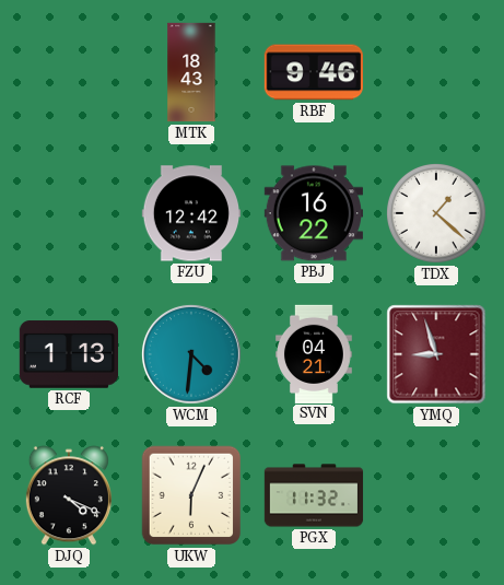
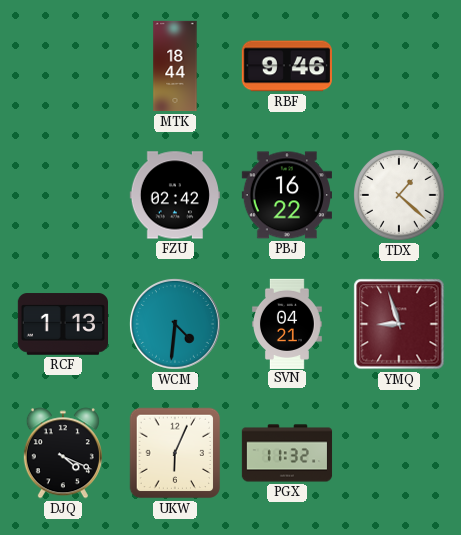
MTK: 18:43 -> 18:44
FZU: 12:42 -> 02:42
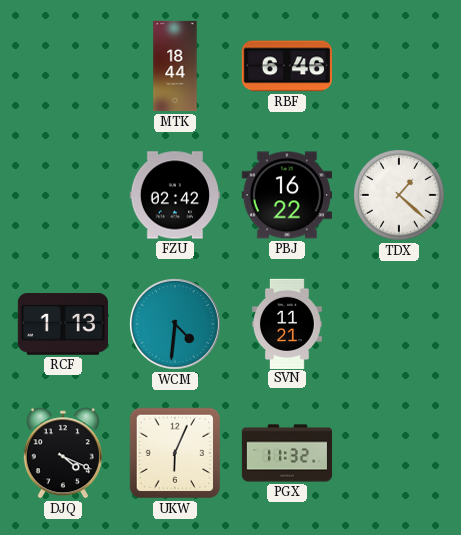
RBF: 9:46 -> 6:46
SVN: 04:21 -> 11:21
YMQ: 8:57 -> none
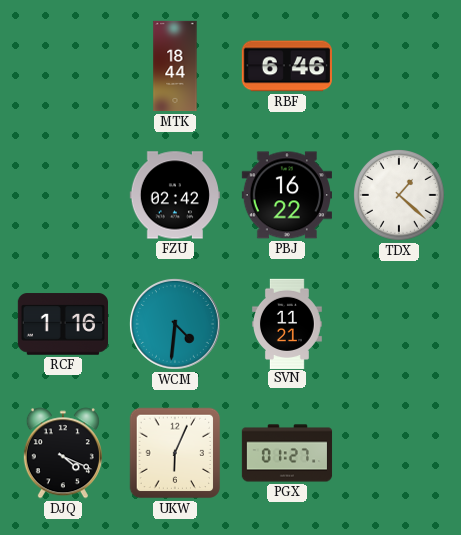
RCF: 1:13 -> 1:16
PGX: 11:32 -> 01:27
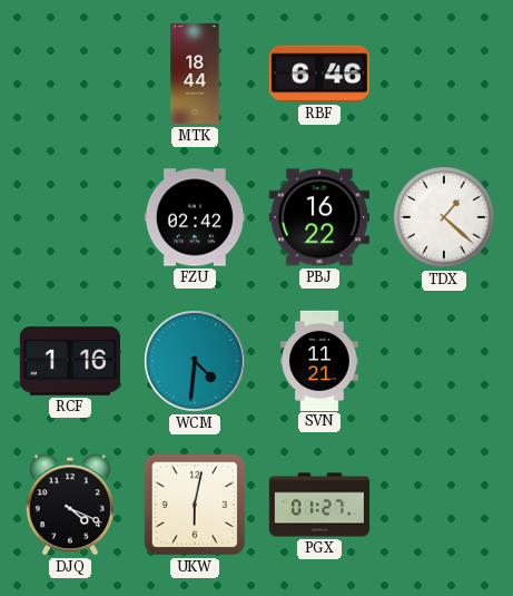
UKW: 6:04 -> 6:02
